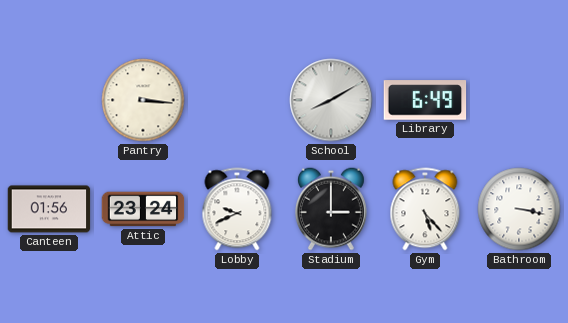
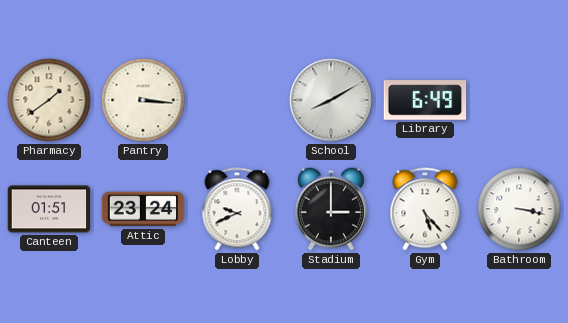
Pharmacy: none -> 1:39
Canteen: 01:56 -> 01:51
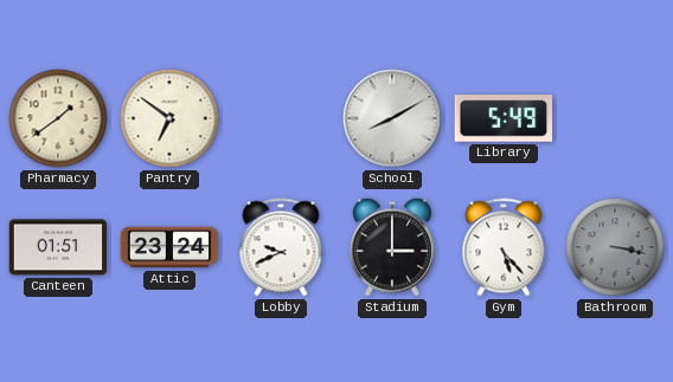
Pantry: 3:16 -> 6:51
Library: 6:49 -> 5:49
Bathroom dial: white -> grey
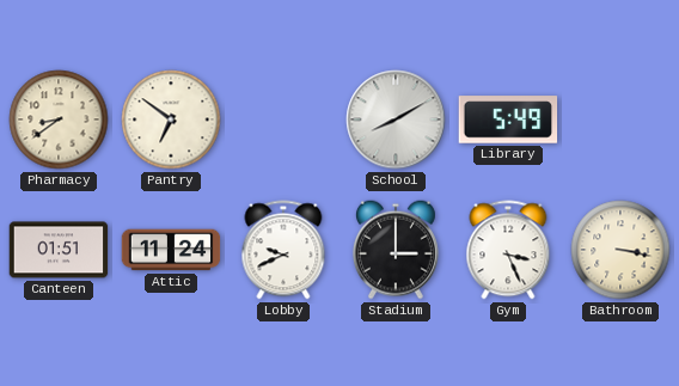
Pharmacy: 1:39 -> 8:39
Attic: 23:24 -> 11:24
Gym: 5:23 -> 3:26
Bathroom dial: grey -> cream
